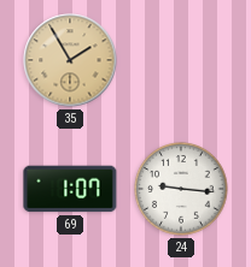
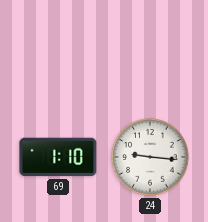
35: 1:55 -> none
69: 1:07 -> 1:10
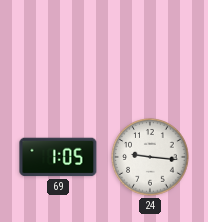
69: 1:10 -> 1:05
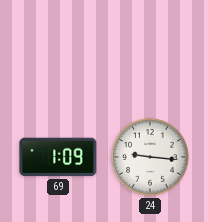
69: 1:05 -> 1:09
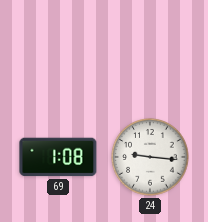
69: 1:09 -> 1:08
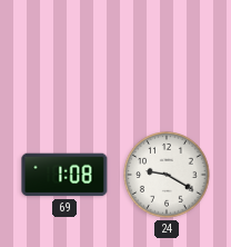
24: 9:16 -> 9:20
